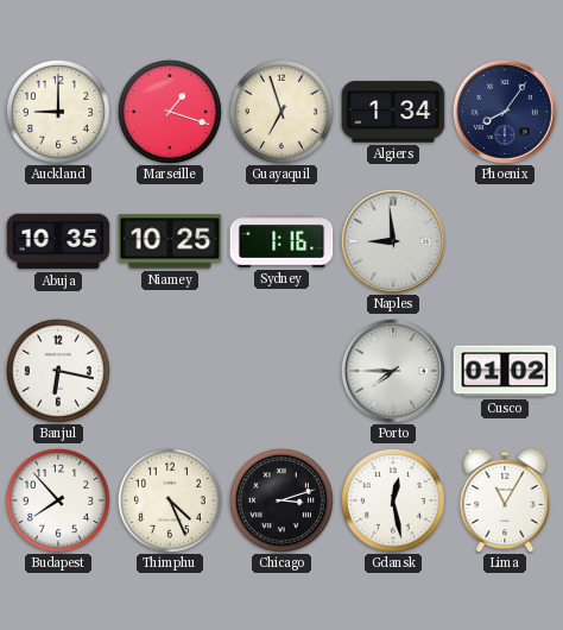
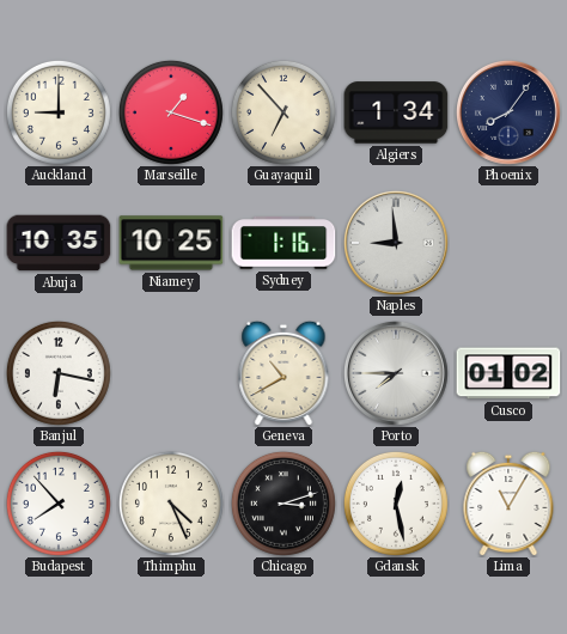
Guayaquil: 6:57 -> 6:53
Geneva: none -> 10:40
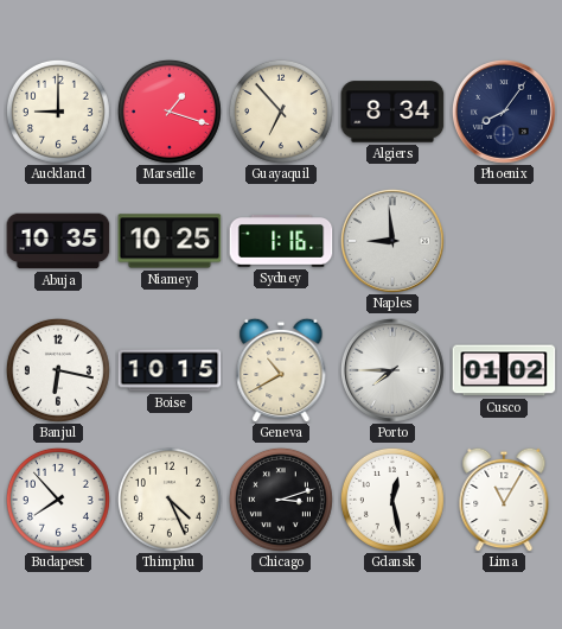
Algiers: 1:34 -> 8:34
Boise: none -> 10:15
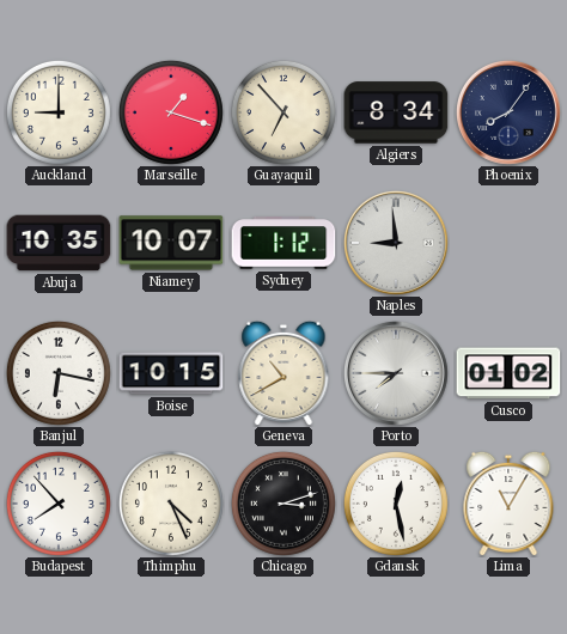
Niamey: 10:25 -> 10:07
Sydney: 1:16 -> 1:12
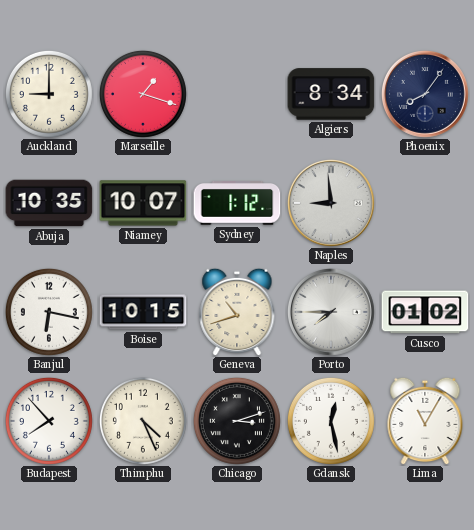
Guayaquil: 6:53 -> none
Geneva: 10:40 -> 10:42
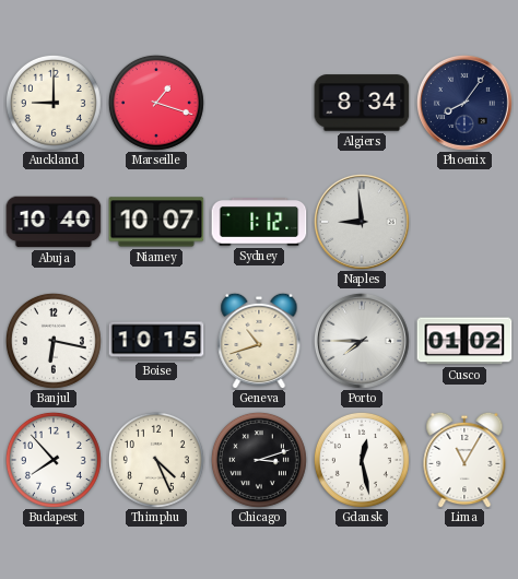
Abuja: 10:35 -> 10:40
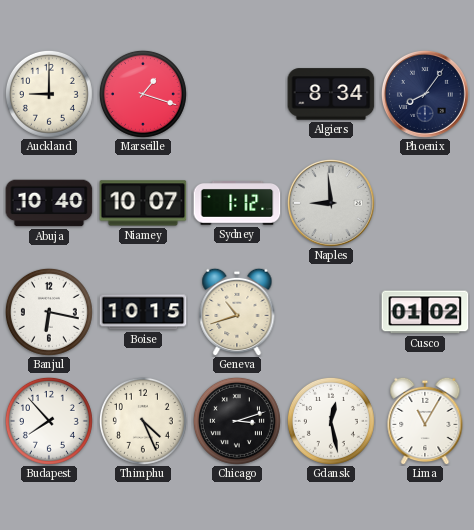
Porto: 7:45 -> none
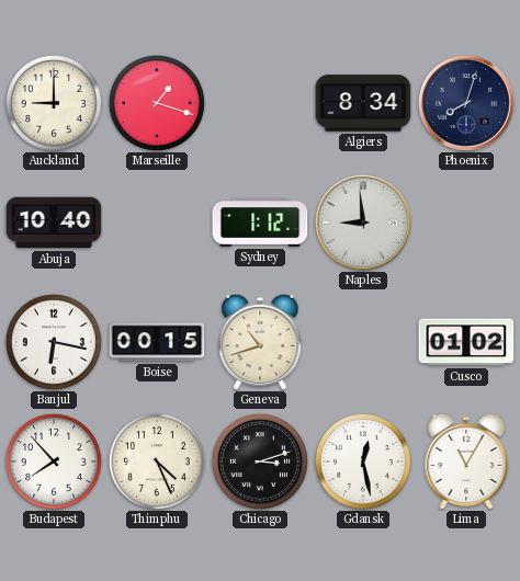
Phoenix: 8:06 -> 8:03
Niamey: 10:07 -> none
Boise: 10:15 -> 00:15
